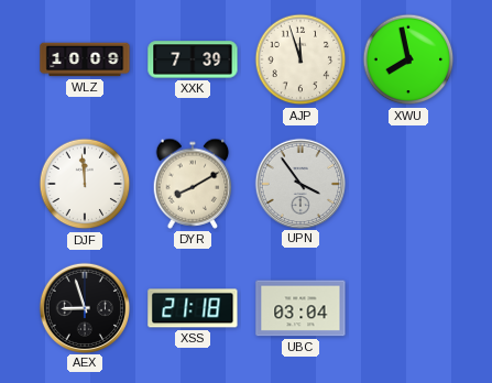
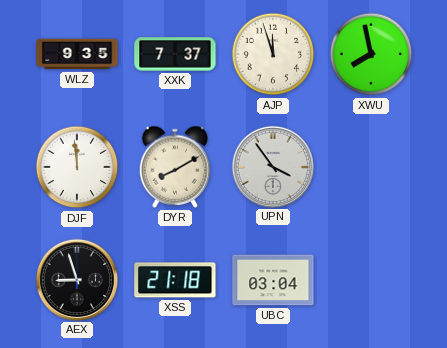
WLZ: 10:09 -> 9:35
XXK: 7:39 -> 7:37
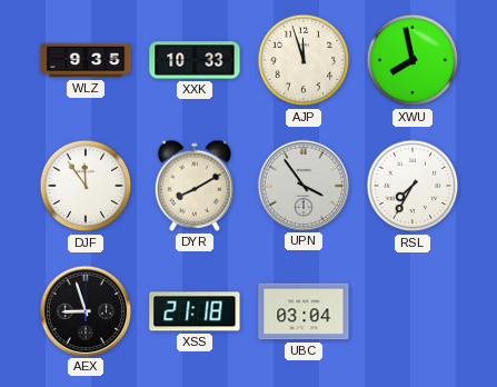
XXK: 7:37 -> 10:33
DJF: 11:59 -> 11:54
RSL: none -> 7:35
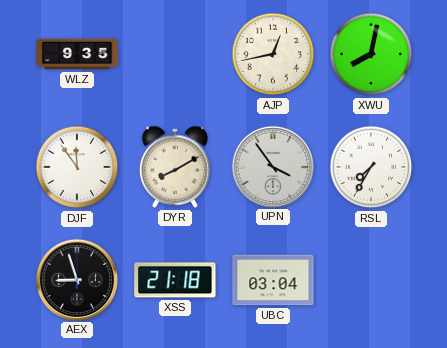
XXK: 10:33 -> none
AJP: 11:57 -> 12:43
XWU: 7:58 -> 8:02
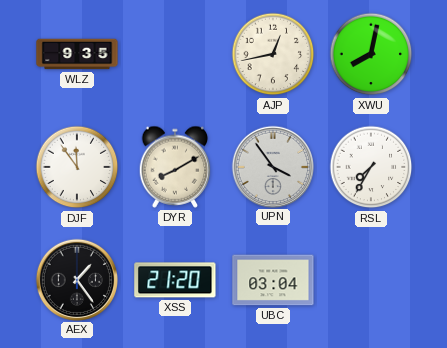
AEX: 8:57 -> 1:24
XSS: 21:18 -> 21:20
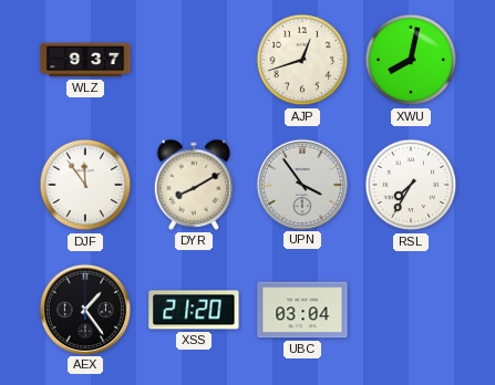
WLZ: 9:35 -> 9:37
AJP: 12:43 -> 12:42
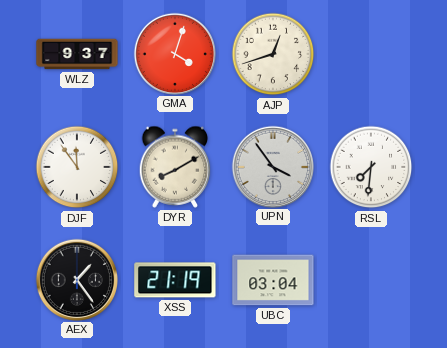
GMA: none -> 4:03
XWU: 8:02 -> none
RSL: 7:35 -> 7:31
XSS: 21:20 -> 21:19
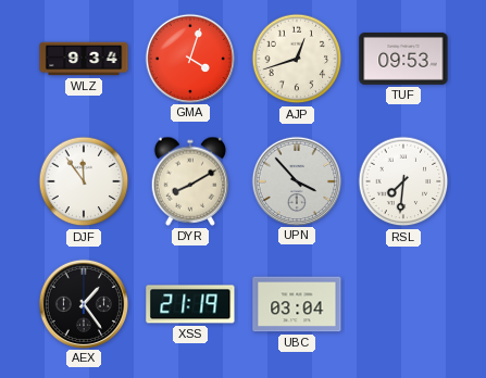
WLZ: 9:37 -> 9:34
TUF: none -> 09:53
UPN: 3:54 -> 3:53
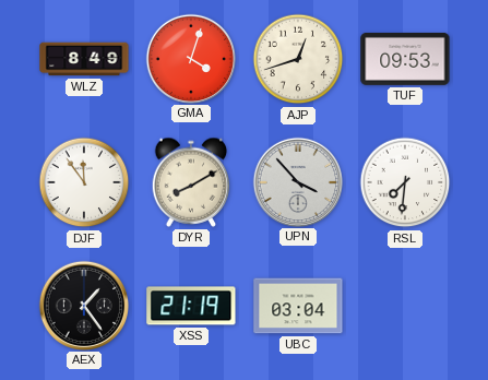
WLZ: 9:34 -> 8:49
